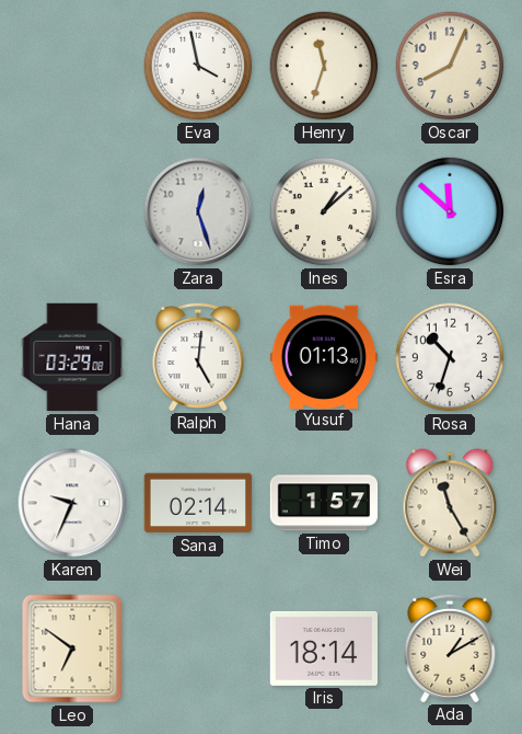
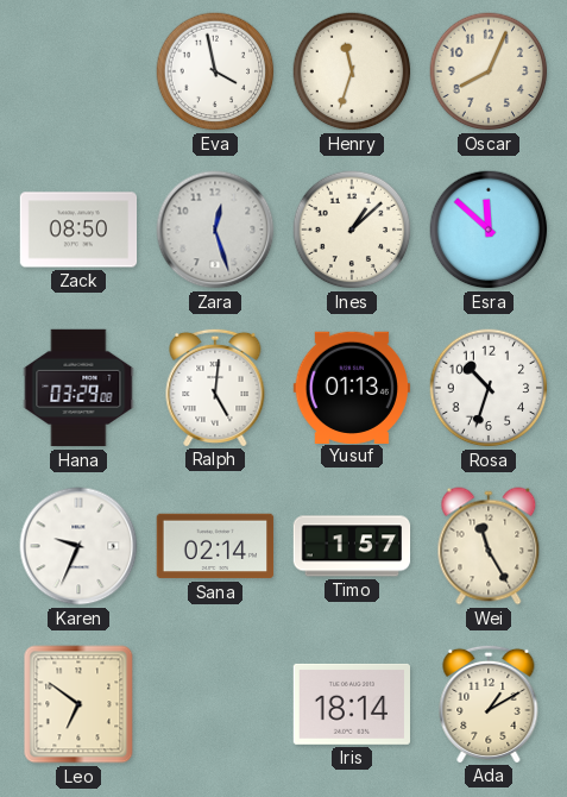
Zack: none -> 08:50
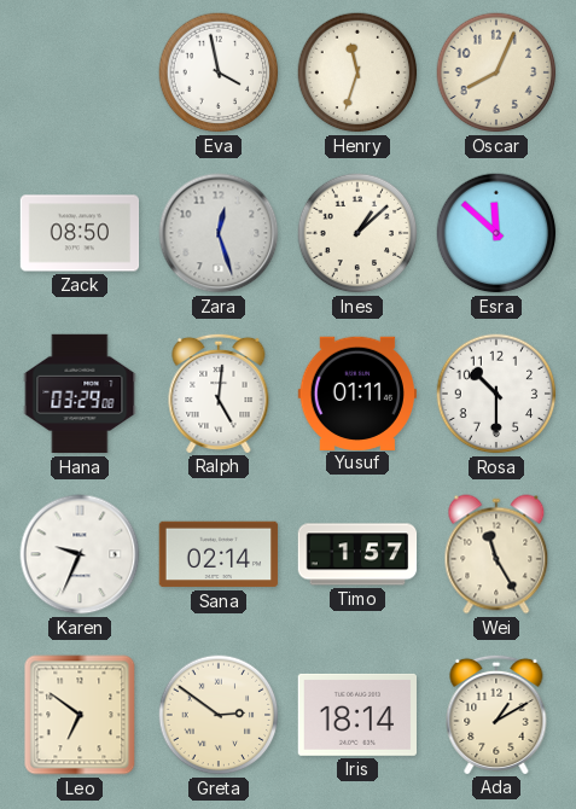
Yusuf: 01:13 -> 01:11
Rosa: 10:33 -> 10:30
Greta: none -> 2:51
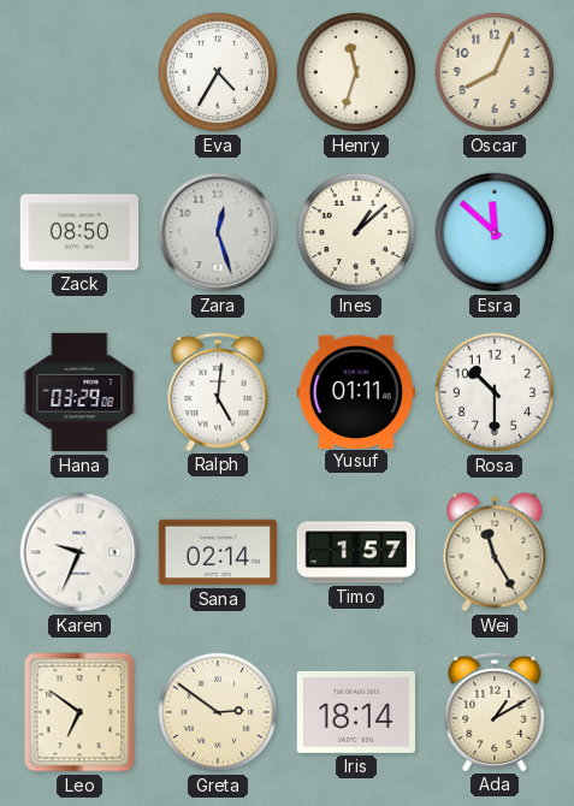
Eva: 3:58 -> 4:35
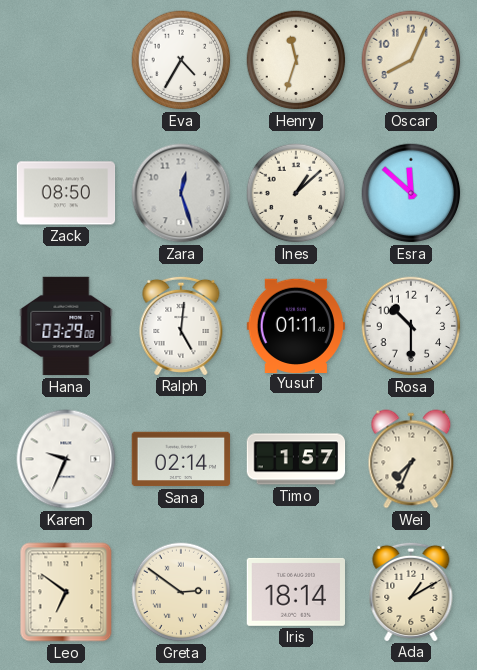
Wei: 11:25 -> 7:34
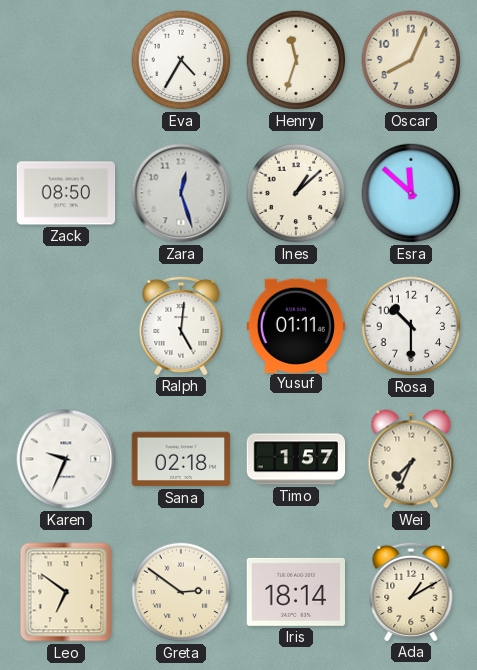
Hana: 03:29 -> none
Sana: 02:14 -> 02:18
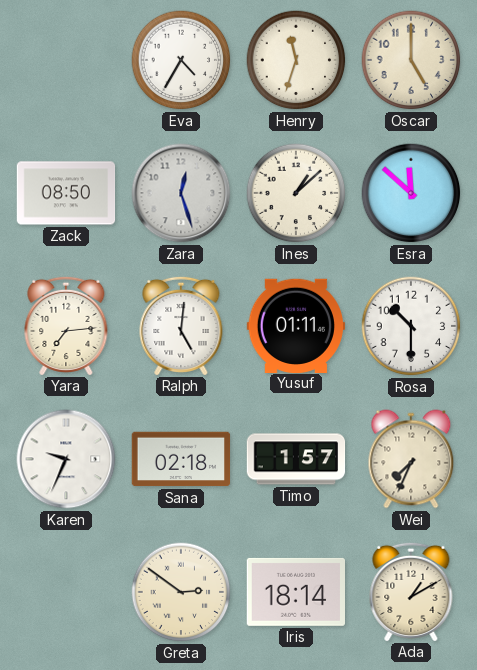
Oscar: 8:04 -> 5:00
Yara: none -> 7:14
Leo: 6:51 -> none
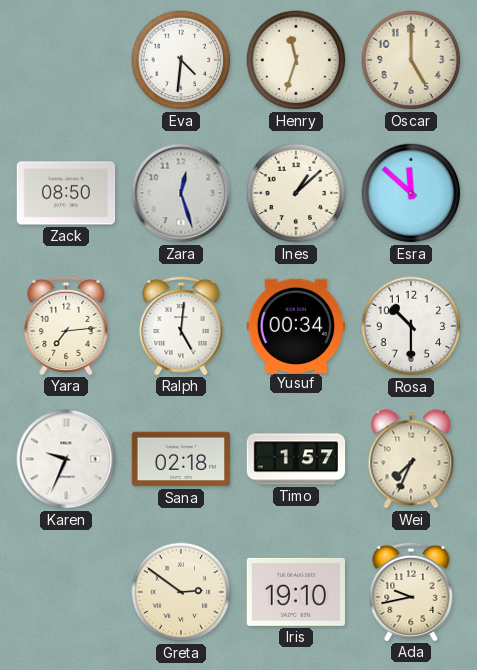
Eva: 4:35 -> 4:31
Yusuf: 01:11 -> 00:34
Iris: 18:14 -> 19:10
Ada: 1:10 -> 9:43
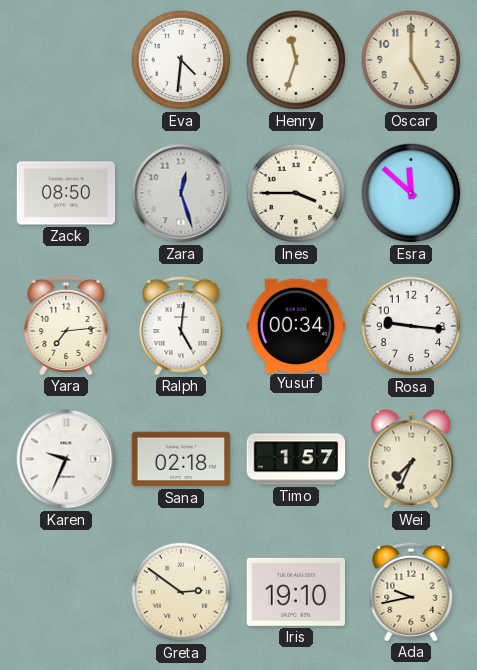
Ines: 1:08 -> 3:45
Rosa: 10:30 -> 9:16
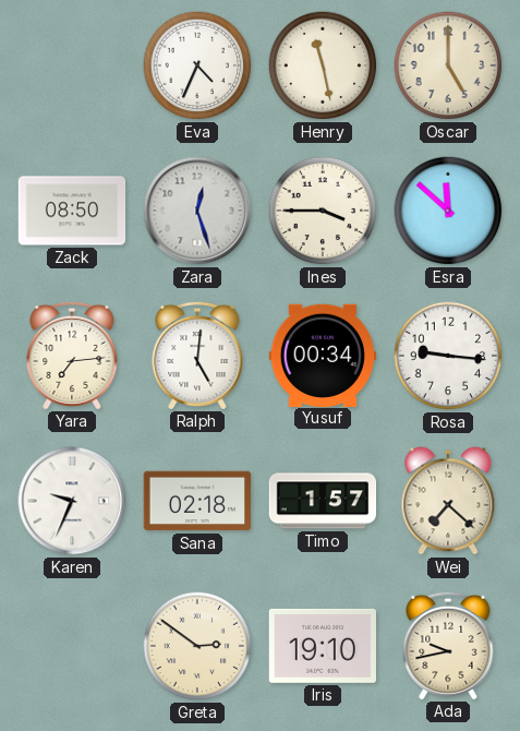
Eva: 4:31 -> 4:34
Henry: 11:33 -> 11:28
Wei: 7:34 -> 7:22
